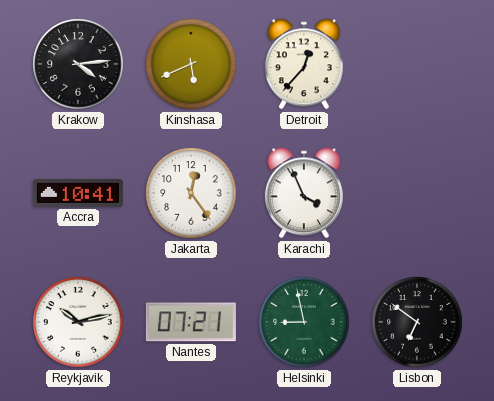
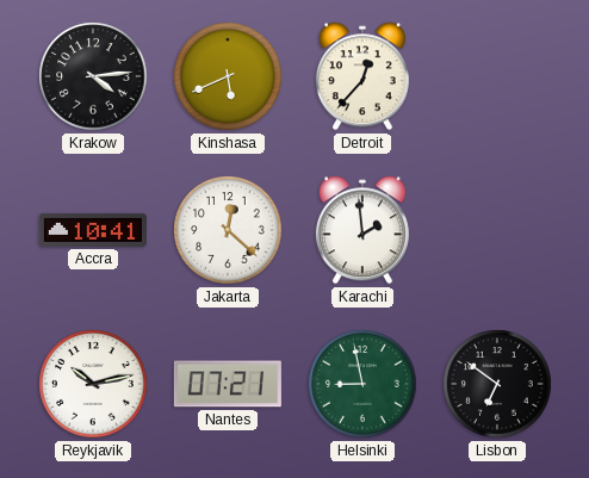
Jakarta: 12:24 -> 12:22
Karachi: 3:56 -> 1:59
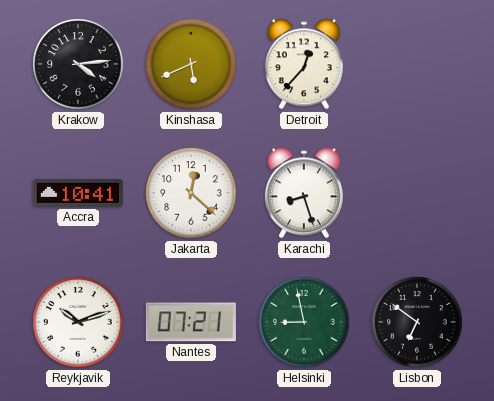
Karachi: 1:59 -> 8:27
Reykjavik: 10:13 -> 10:12
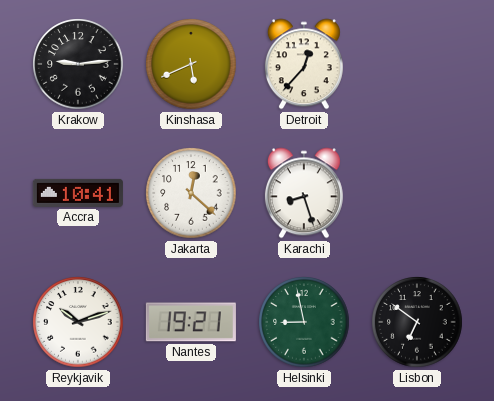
Krakow: 4:14 -> 9:14
Nantes: 07:21 -> 19:21
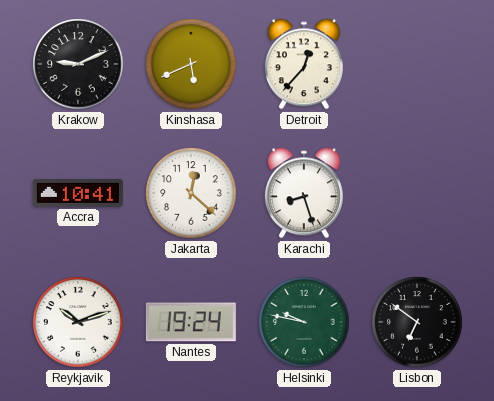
Krakow: 9:14 -> 9:11
Nantes: 19:21 -> 19:24
Helsinki: 8:58 -> 9:47
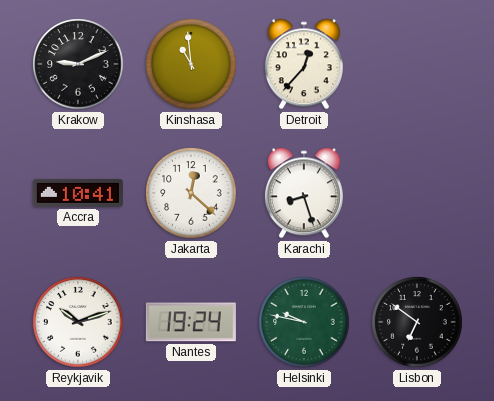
Kinshasa: 5:41 -> 10:59
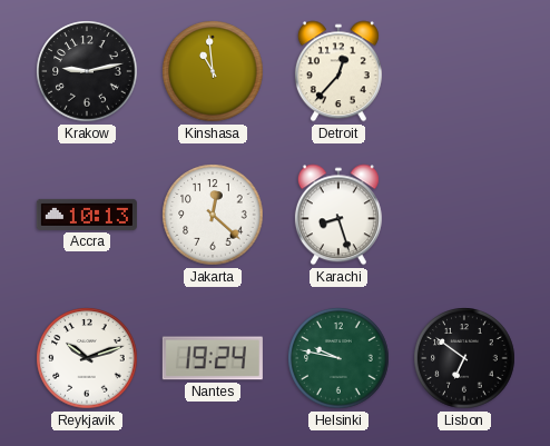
Krakow: 9:11 -> 9:13
Accra: 10:41 -> 10:13
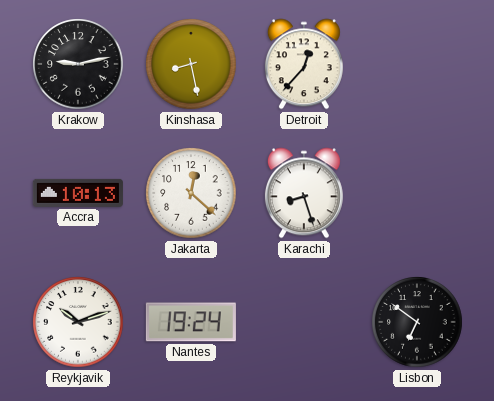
Kinshasa: 10:59 -> 8:28
Helsinki: 9:47 -> none
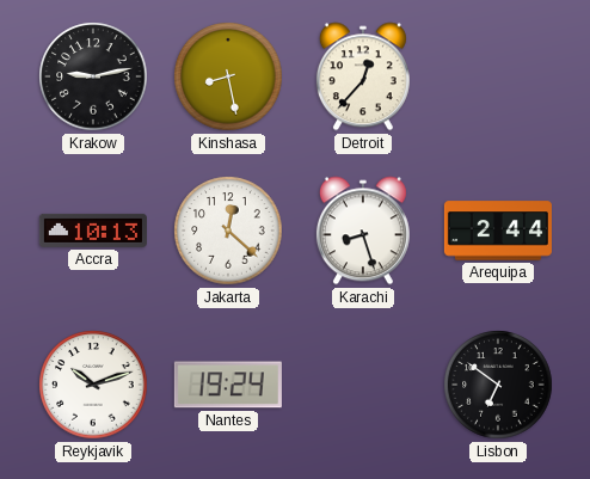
Arequipa: none -> 2:44
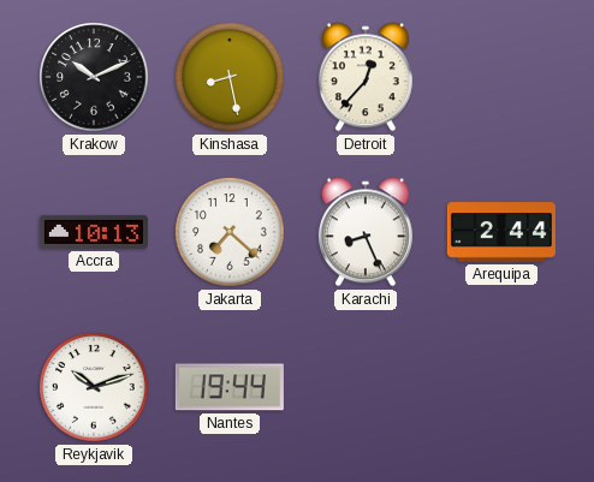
Krakow: 9:13 -> 10:11
Jakarta: 12:22 -> 7:22
Karachi: 8:27 -> 8:26
Nantes: 19:24 -> 19:44
Lisbon: 6:51 -> none
